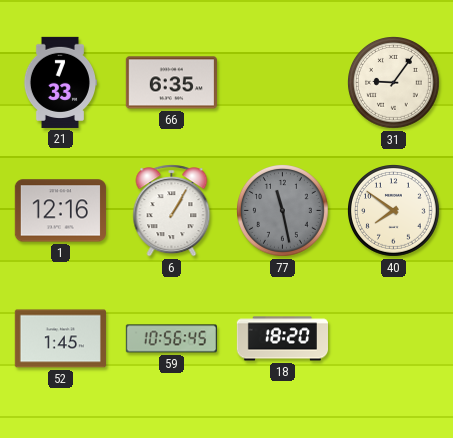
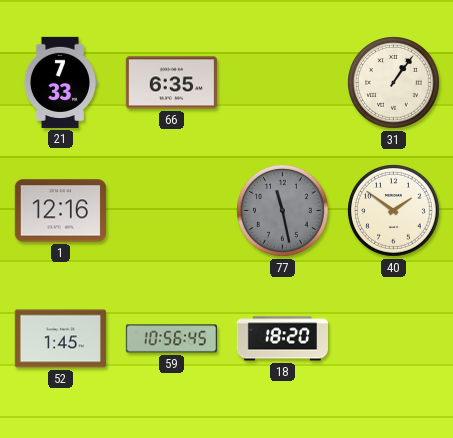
31: 9:06 -> 1:06
6: 1:05 -> none
40: 7:51 -> 1:51
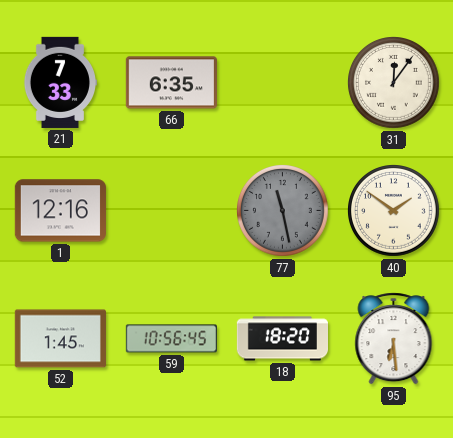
31: 1:06 -> 12:06
95: none -> 6:29
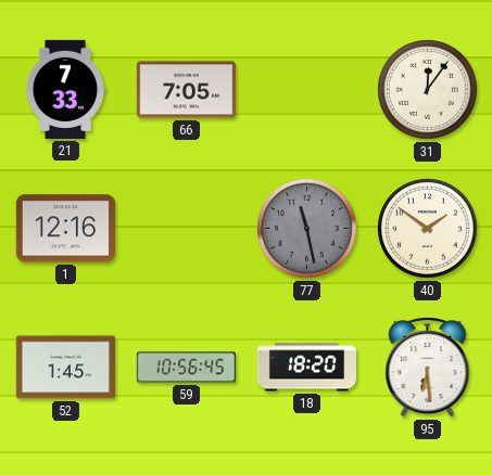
66: 6:35 -> 7:05
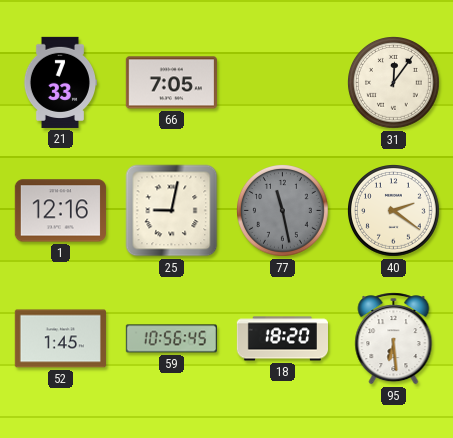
25: none -> 9:02
40: 1:51 -> 2:21
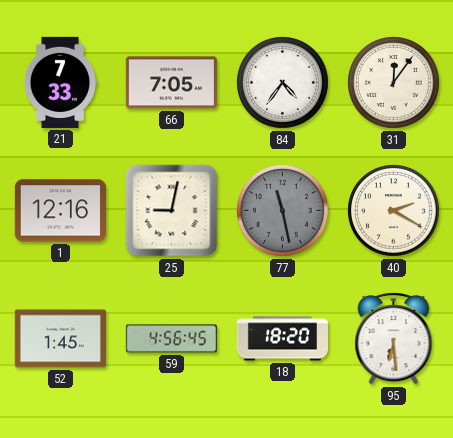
84: none -> 4:36
40: 2:21 -> 2:20
59: 10:56 -> 4:56
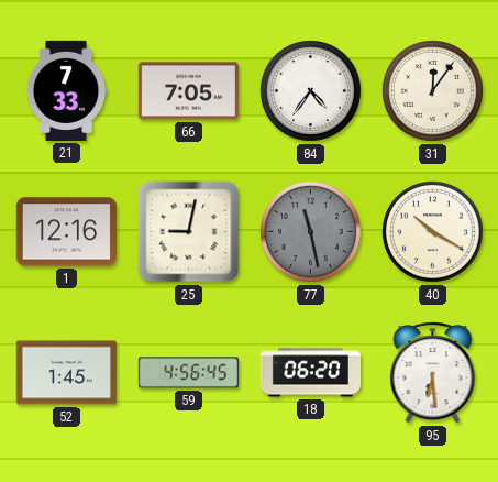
40: 2:20 -> 10:20
18: 18:20 -> 06:20
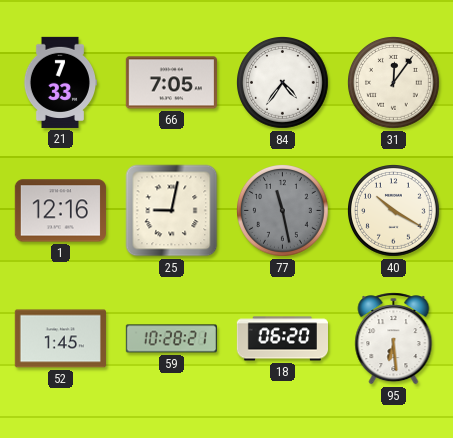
59: 4:56 -> 10:28
